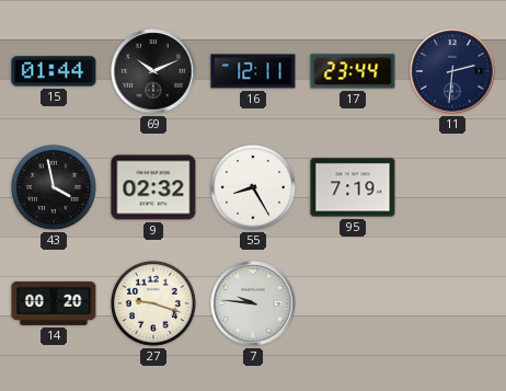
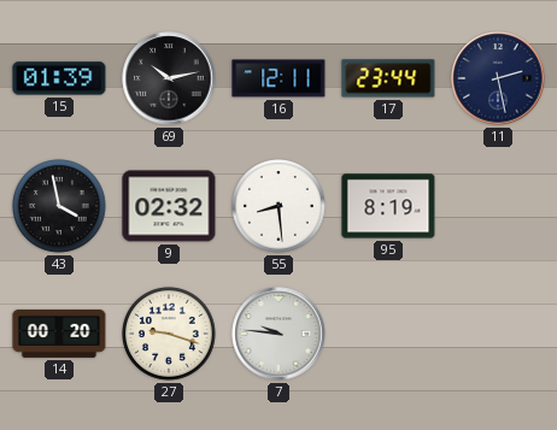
15: 01:44 -> 01:39
69: 10:11 -> 10:13
11: 2:31 -> 2:28
55: 8:25 -> 8:29
95: 7:19 -> 8:19
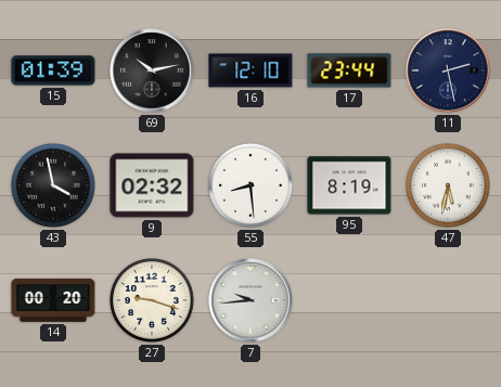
16: 12:11 -> 12:10
47: none -> 5:32
7: 9:46 -> 9:44
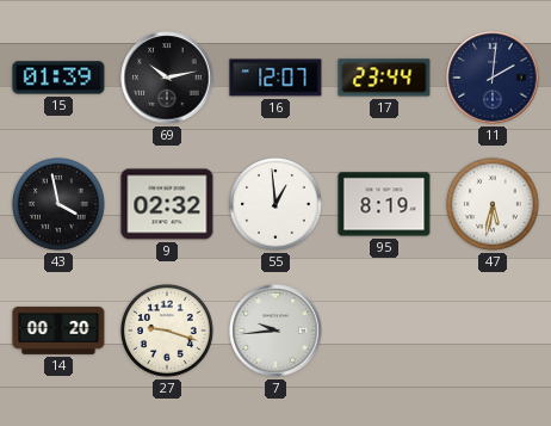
16: 12:10 -> 12:07
11: 2:28 -> 2:01
55: 8:29 -> 12:59
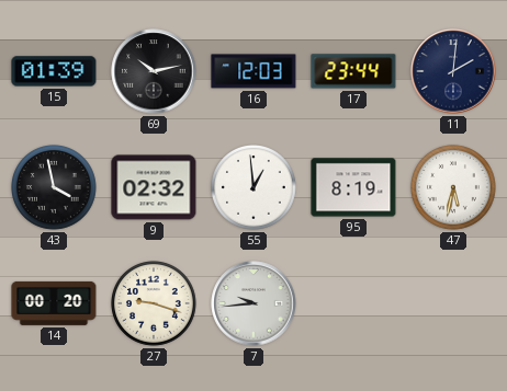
16: 12:07 -> 12:03
